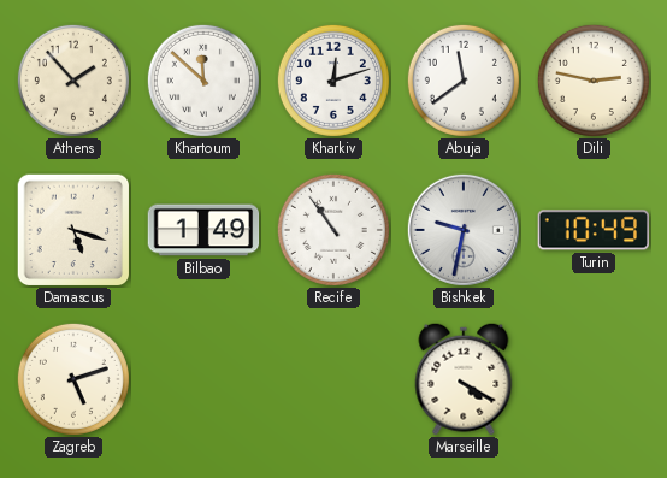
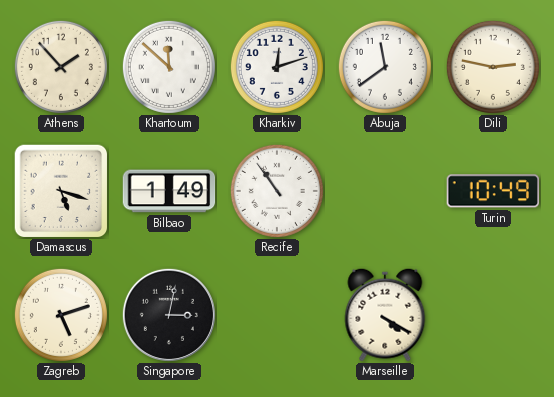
Bishkek: 9:32 -> none
Singapore: none -> 3:02
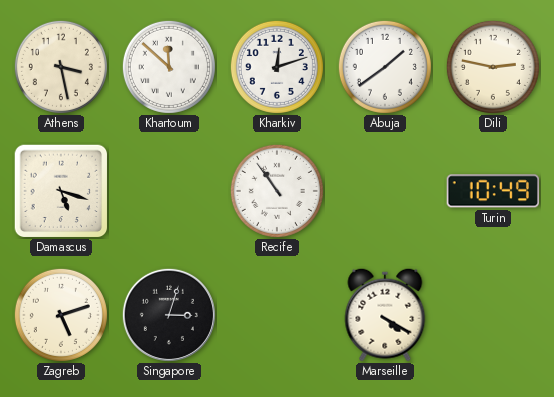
Athens: 1:53 -> 3:28
Abuja: 11:39 -> 1:39
Bilbao: 1:49 -> none
Singapore: 3:02 -> 3:03
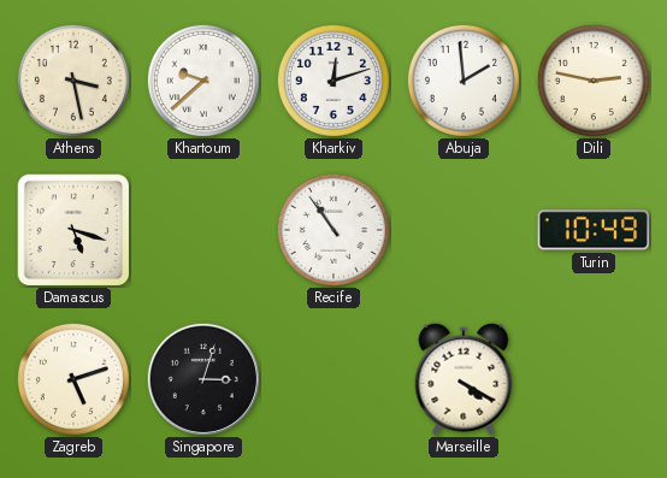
Khartoum: 11:52 -> 9:38
Abuja: 1:39 -> 1:59
